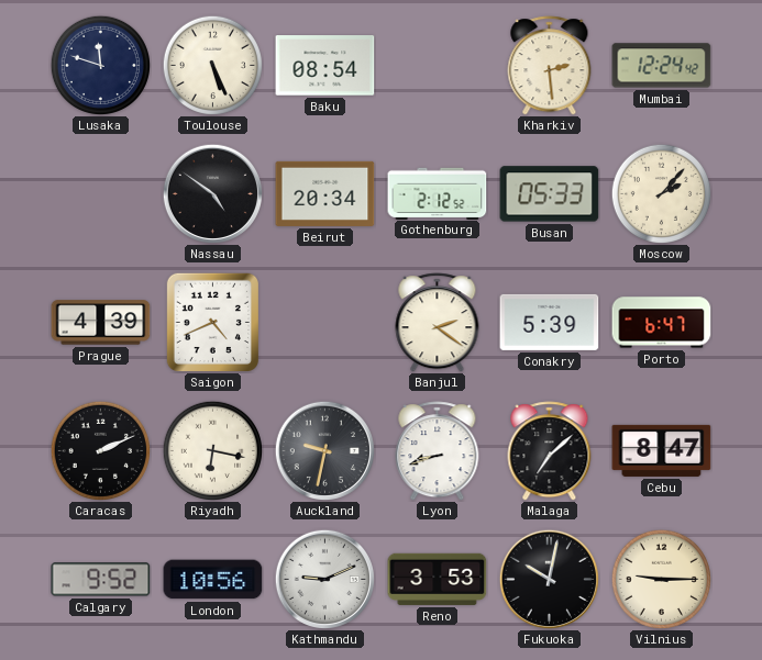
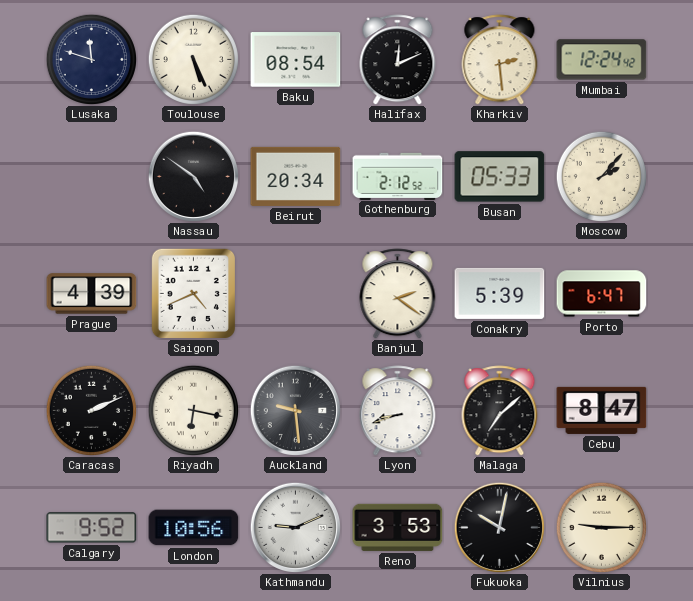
Halifax: none -> 12:11
Auckland: 9:32 -> 9:29
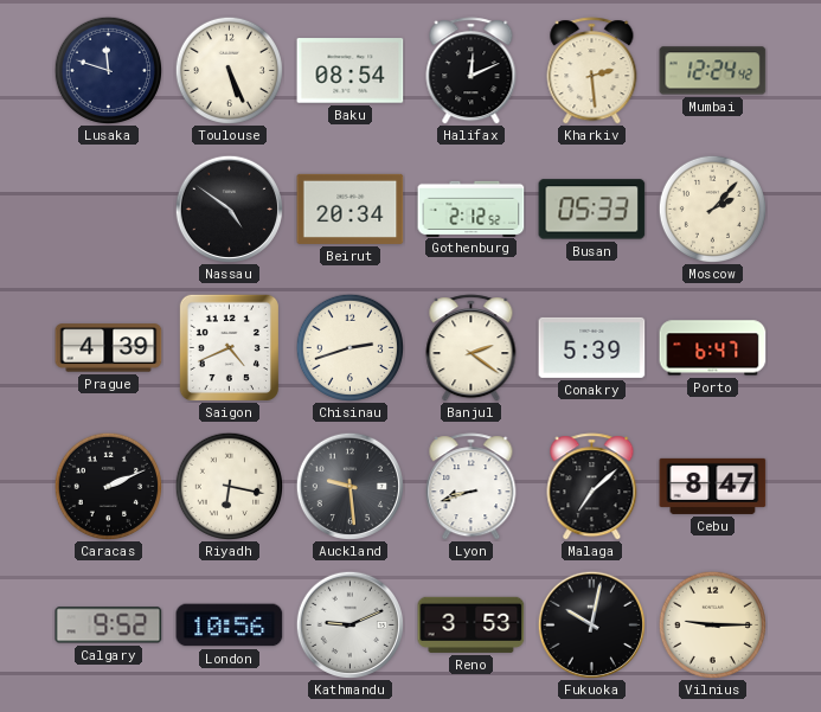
Chisinau: none -> 2:42
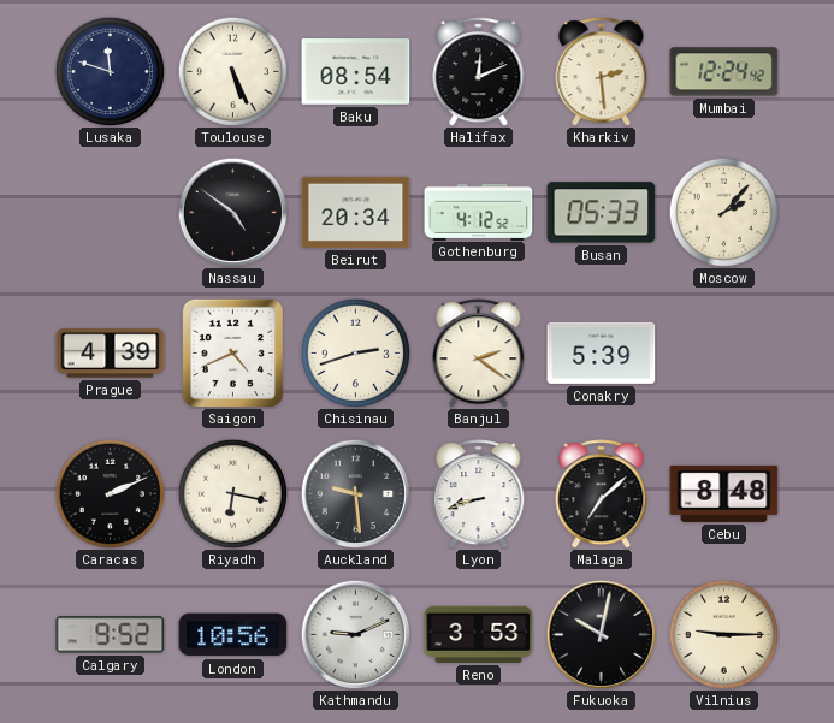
Gothenburg: 2:12 -> 4:12
Porto: 6:47 -> none
Cebu: 8:47 -> 8:48
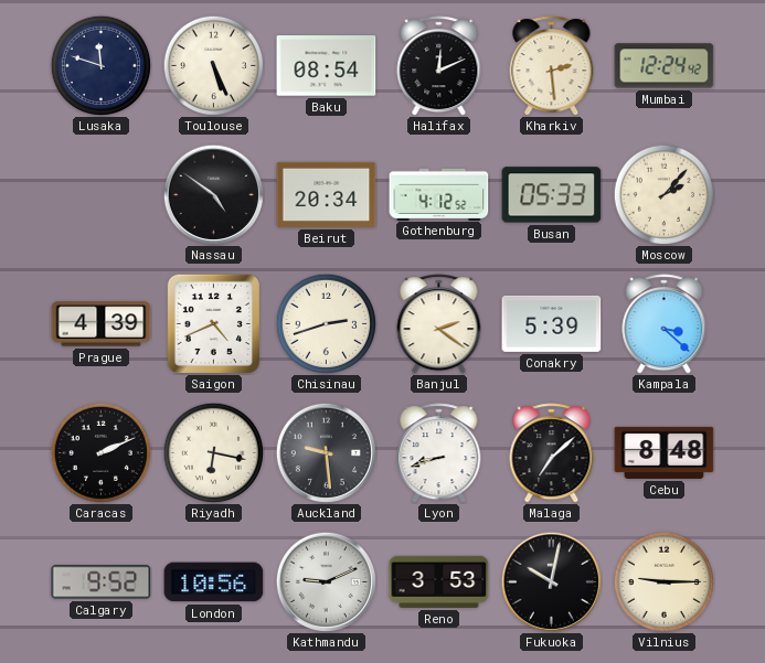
Kampala: none -> 3:22
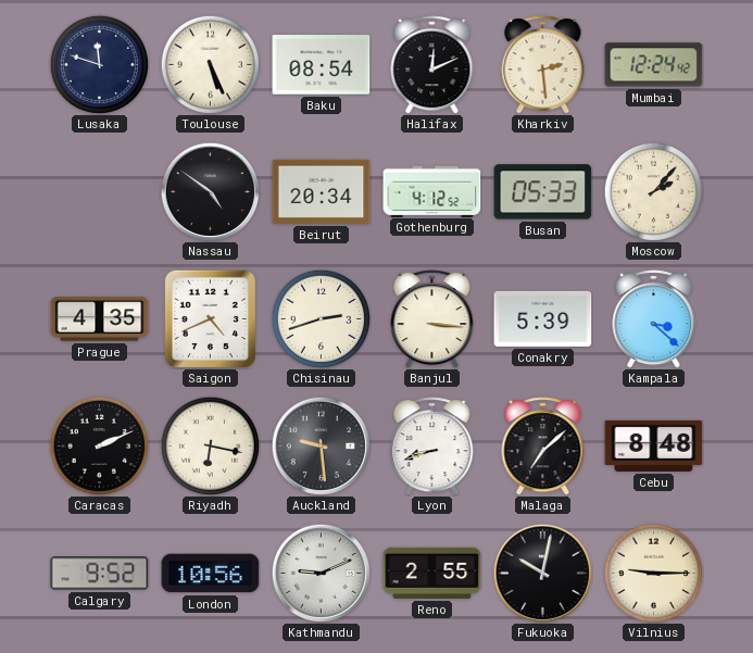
Prague: 4:39 -> 4:35
Banjul: 2:21 -> 3:16
Reno: 3:53 -> 2:55
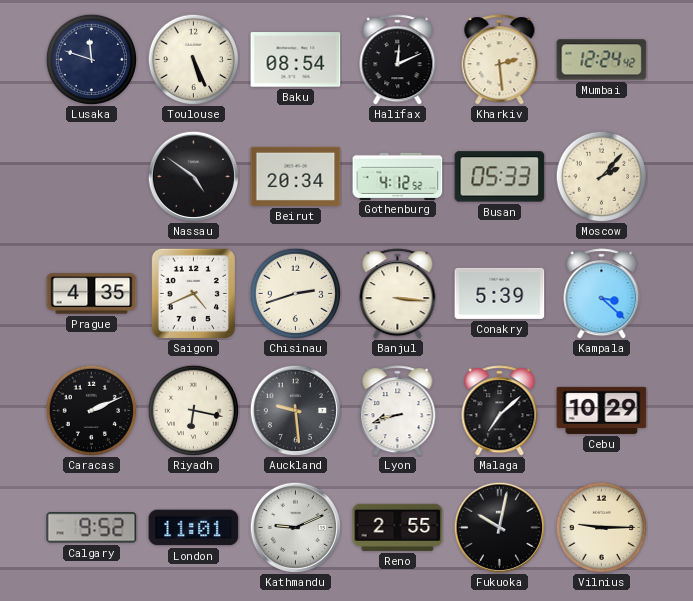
Cebu: 8:48 -> 10:29
London: 10:56 -> 11:01
